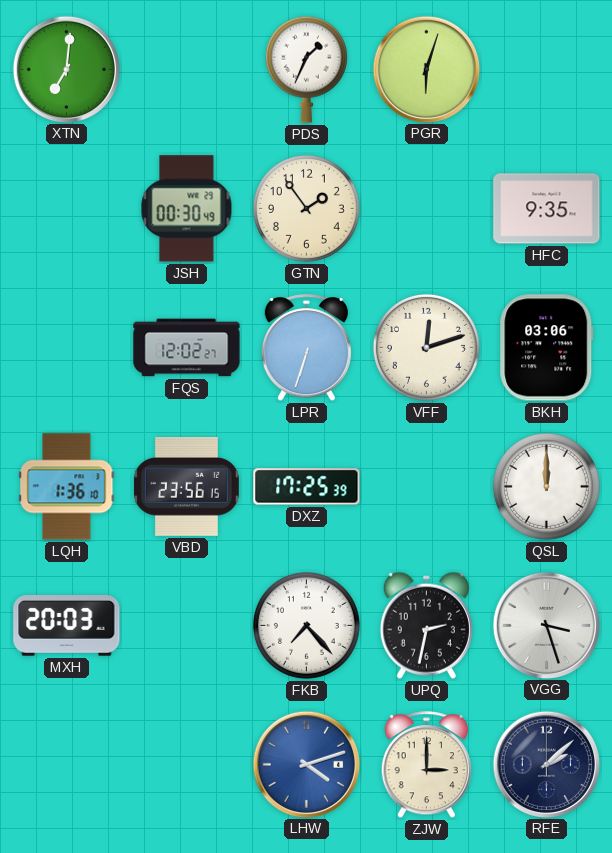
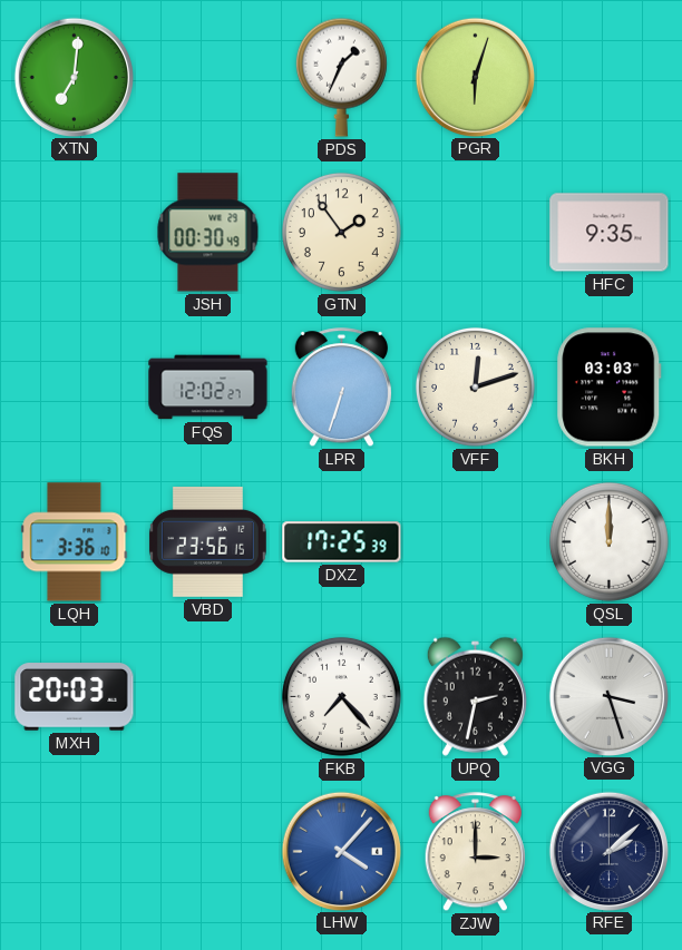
BKH: 03:06 -> 03:03
LQH: 1:36 -> 3:36
LHW: 4:12 -> 4:07
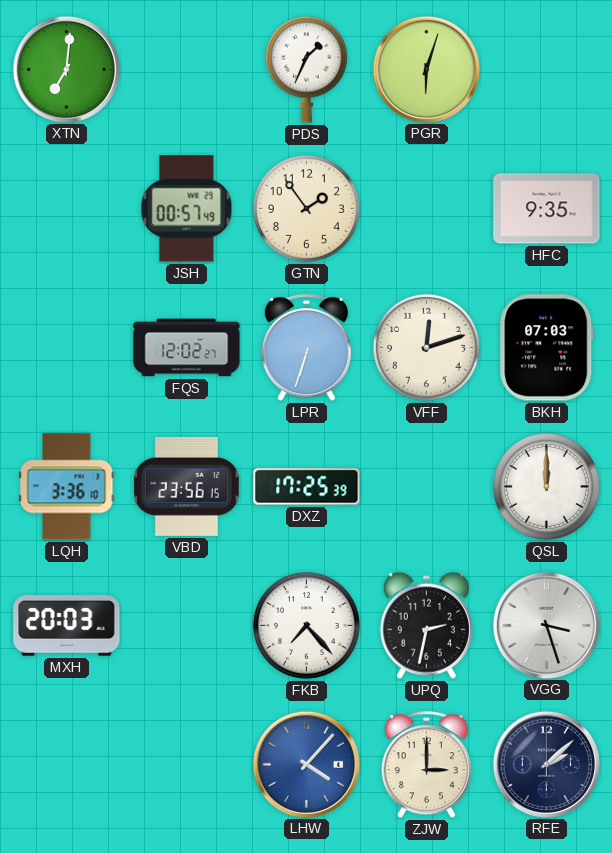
JSH: 00:30 -> 00:57
BKH: 03:03 -> 07:03
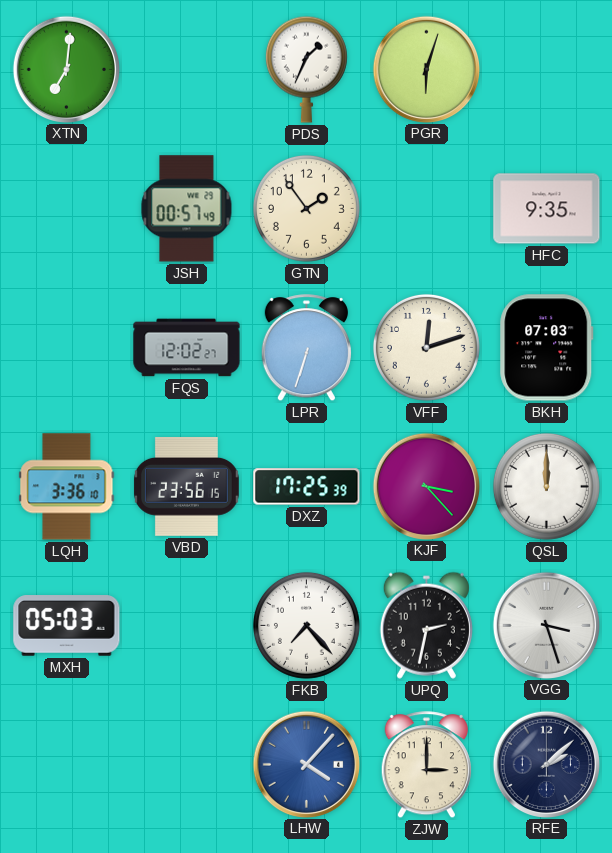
KJF: none -> 3:23
MXH: 20:03 -> 05:03
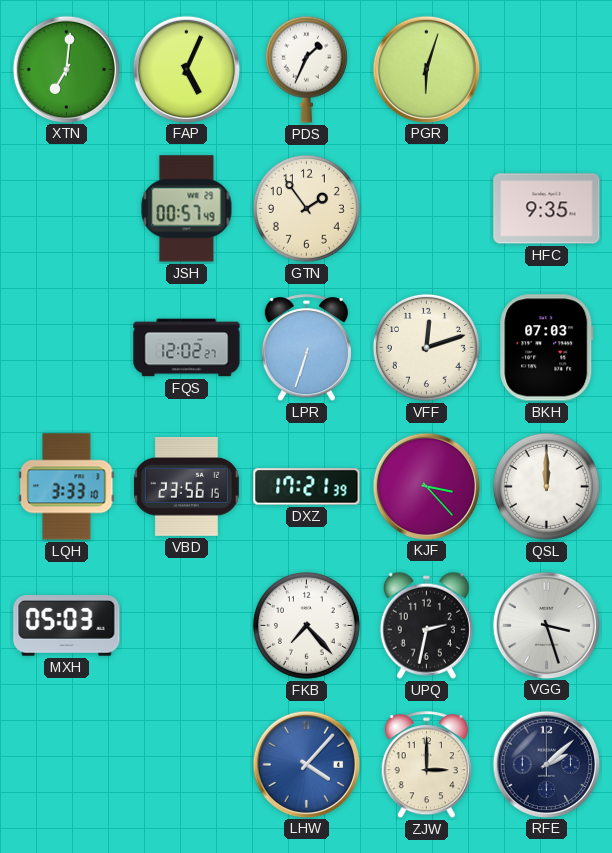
FAP: none -> 5:04
LQH: 3:36 -> 3:33
DXZ: 17:25 -> 17:21
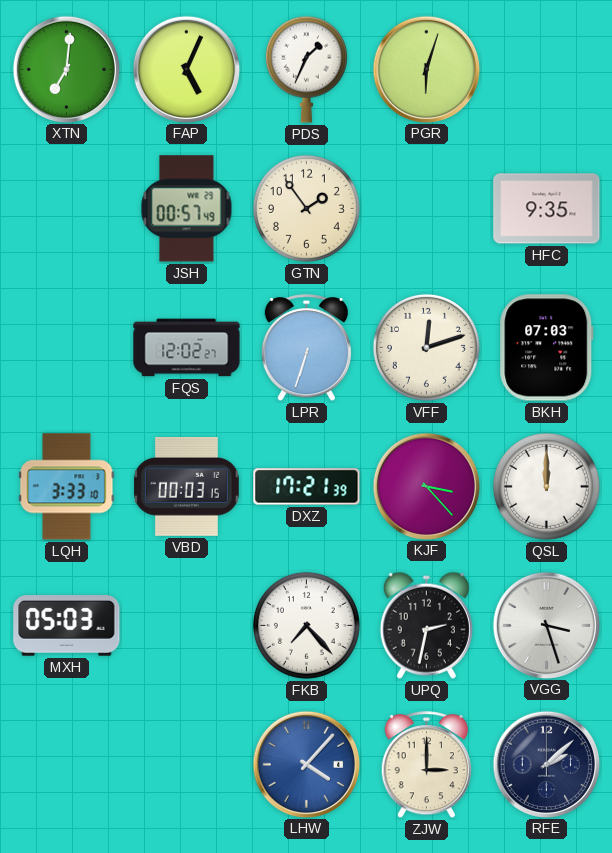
VBD: 23:56 -> 00:03
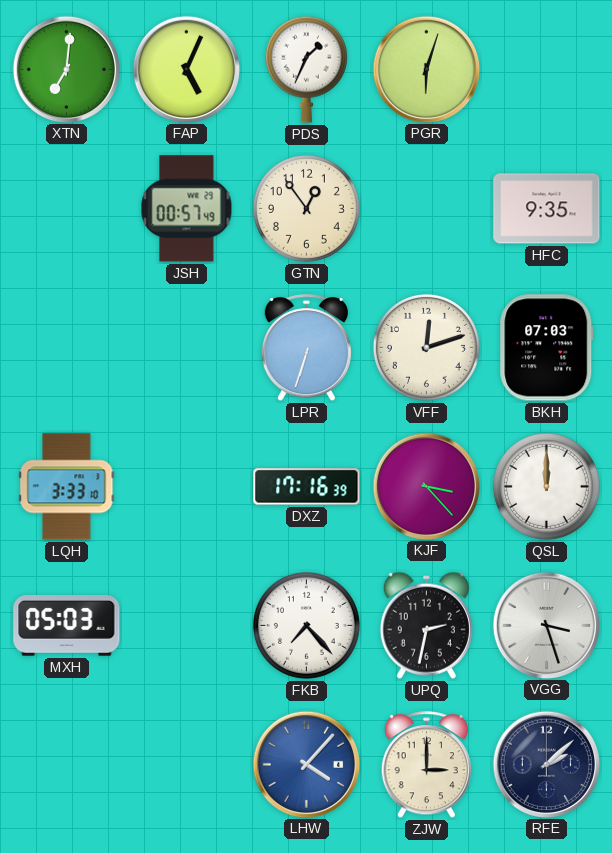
GTN: 1:54 -> 12:54
FQS: 12:02 -> none
VBD: 00:03 -> none
DXZ: 17:21 -> 17:16
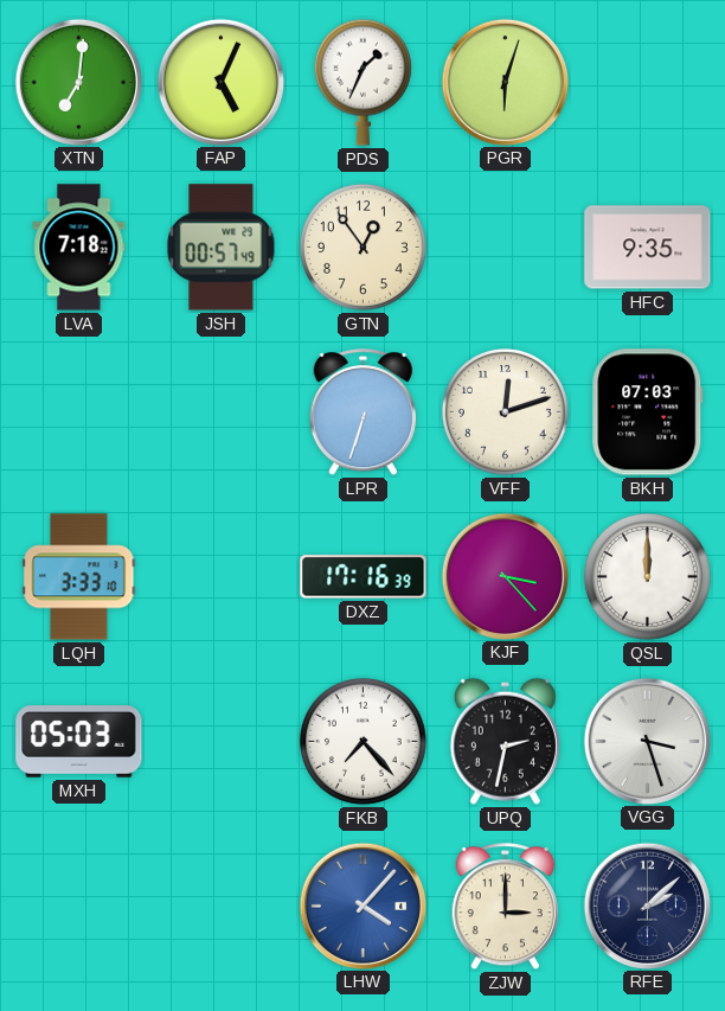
LVA: none -> 7:18
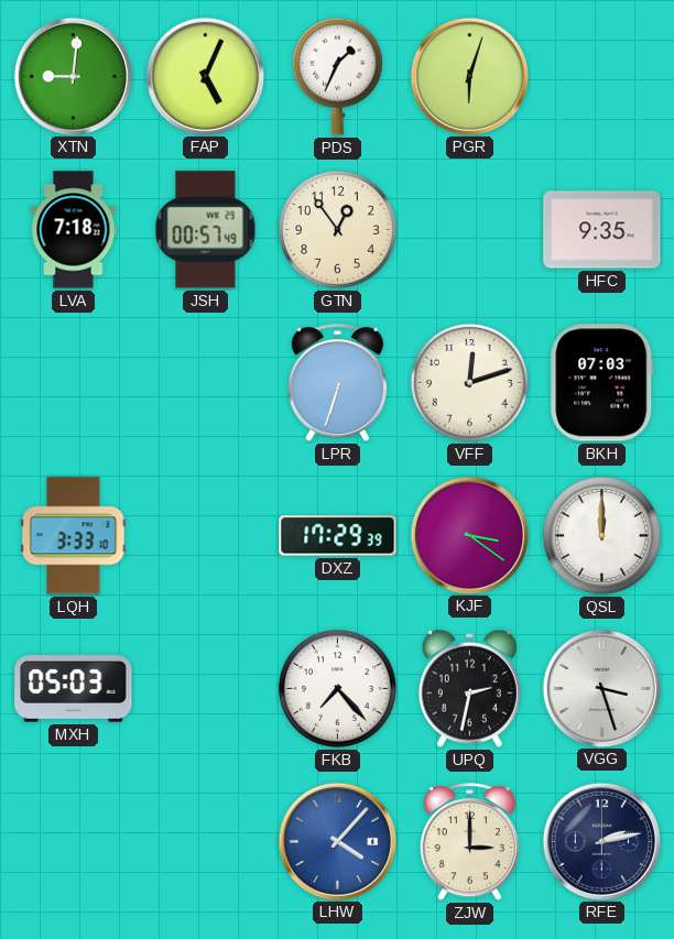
XTN: 7:01 -> 9:01
DXZ: 17:16 -> 17:29
KJF: 3:23 -> 3:21
RFE: 2:08 -> 2:13
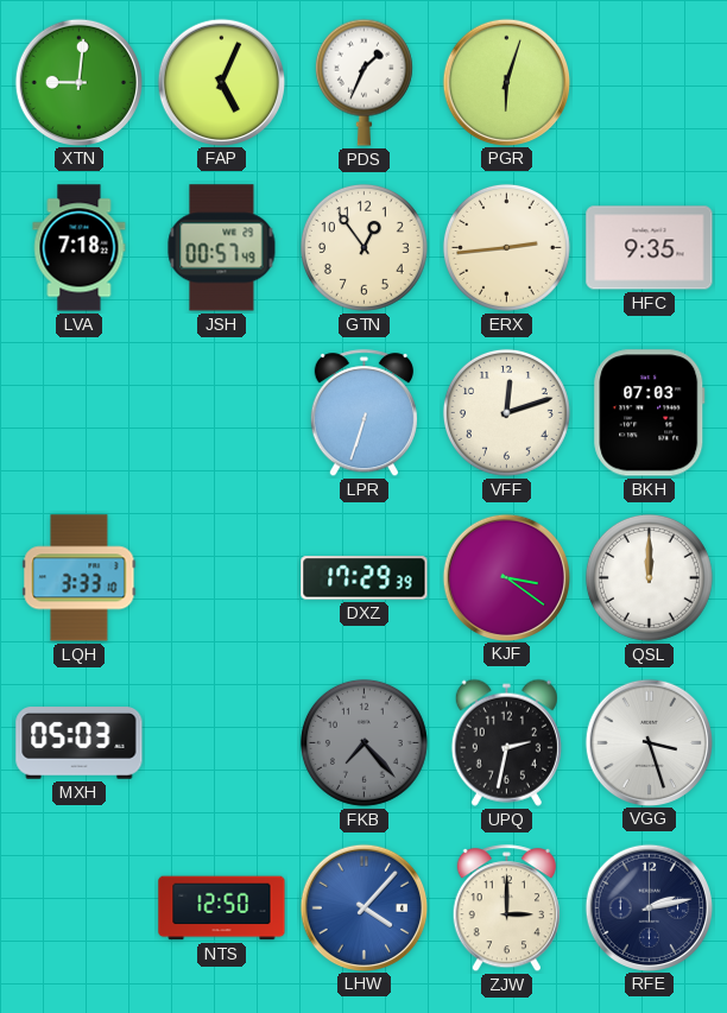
ERX: none -> 2:44
FKB dial: white -> grey
NTS: none -> 12:50
